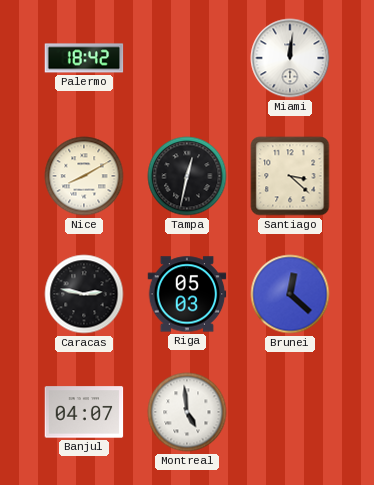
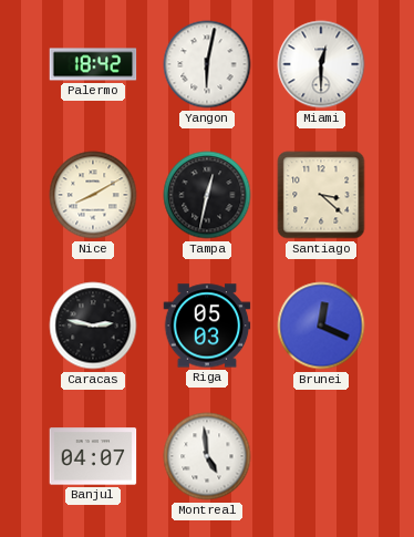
Yangon: none -> 6:02
Miami: 12:01 -> 12:30
Brunei: 12:22 -> 12:19
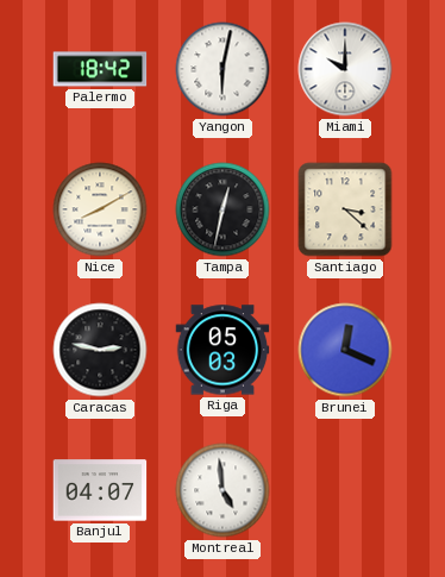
Miami: 12:30 -> 10:00
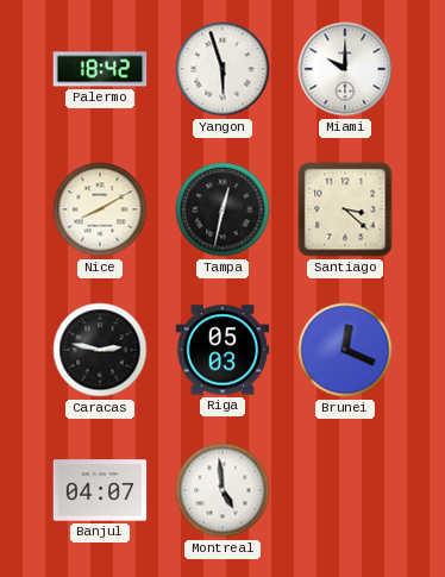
Yangon: 6:02 -> 5:57
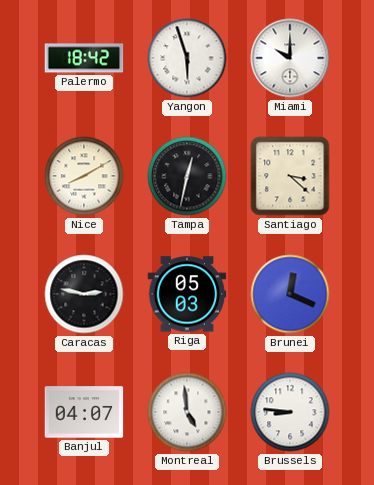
Brussels: none -> 8:46
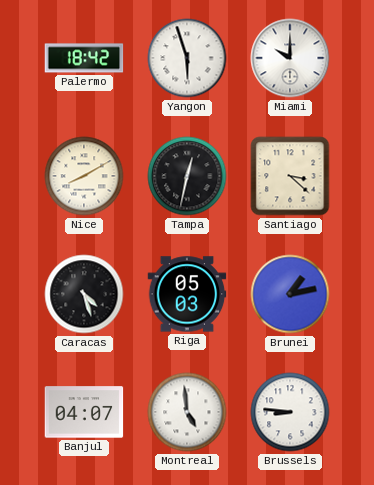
Caracas: 2:47 -> 4:27
Brunei: 12:19 -> 1:13
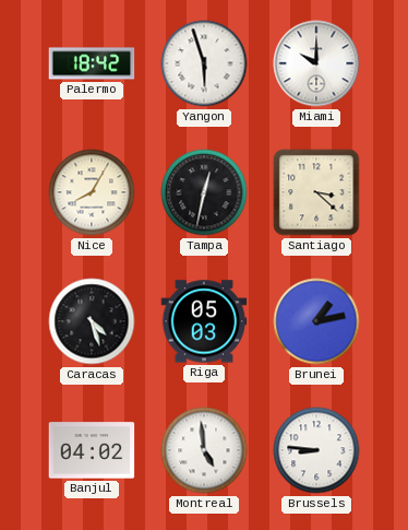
Nice: 8:10 -> 8:05
Banjul: 04:07 -> 04:02
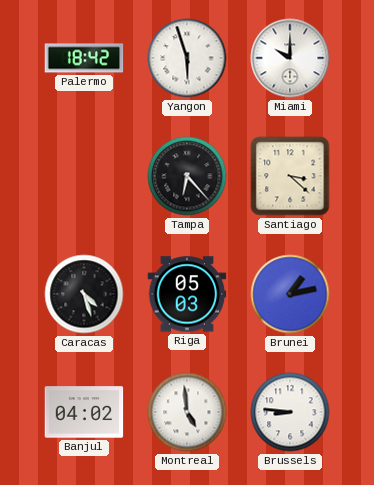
Nice: 8:05 -> none
Tampa: 12:32 -> 6:23
